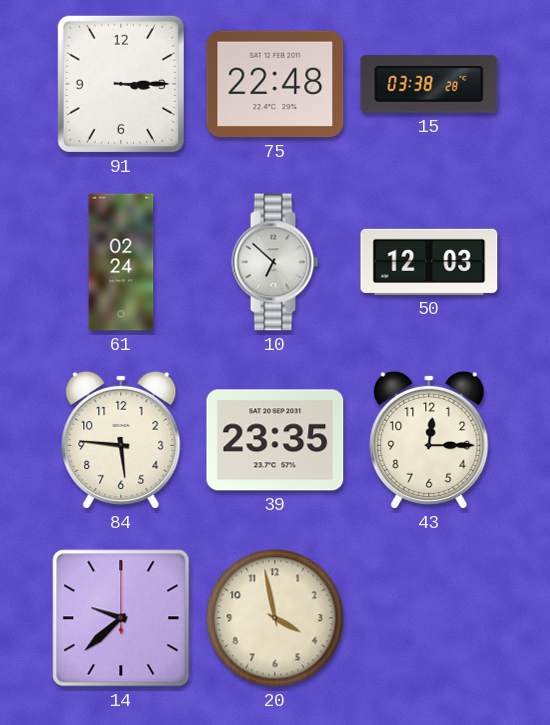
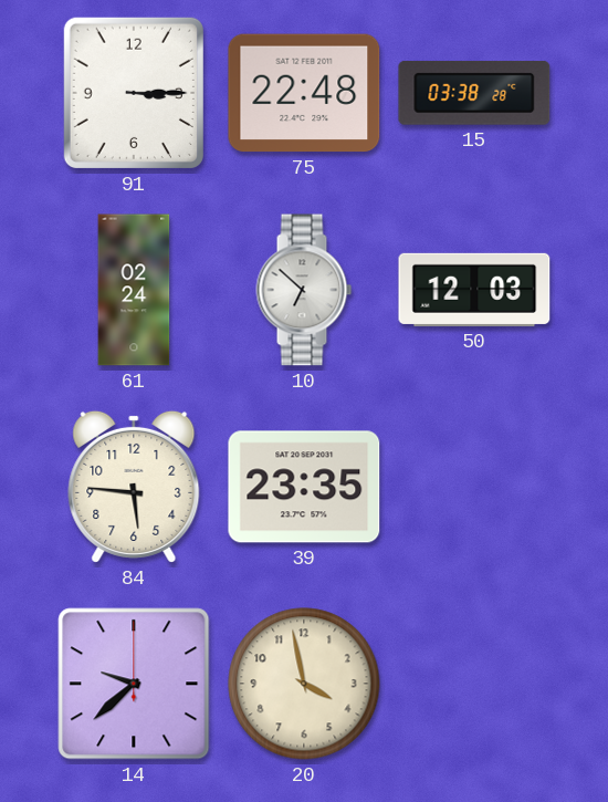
43: 12:15 -> none
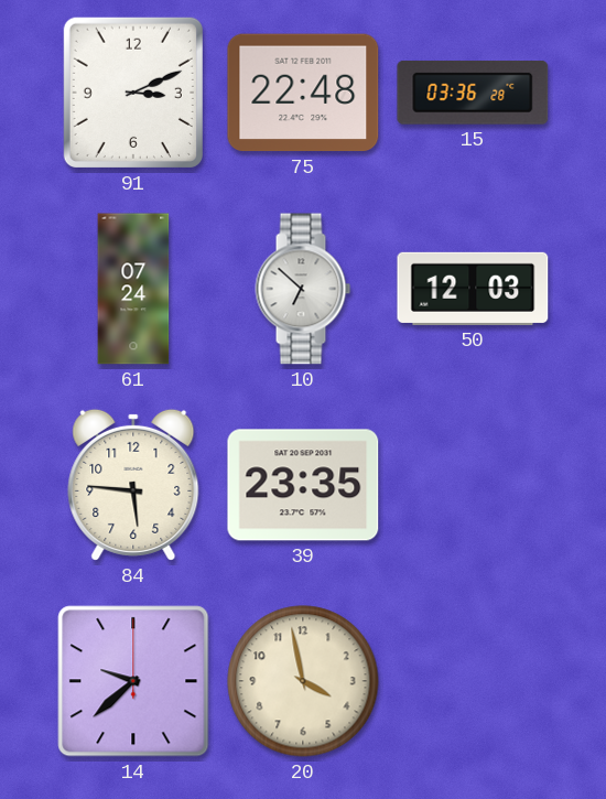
91: 3:15 -> 3:11
15: 03:38 -> 03:36
61: 02:24 -> 07:24
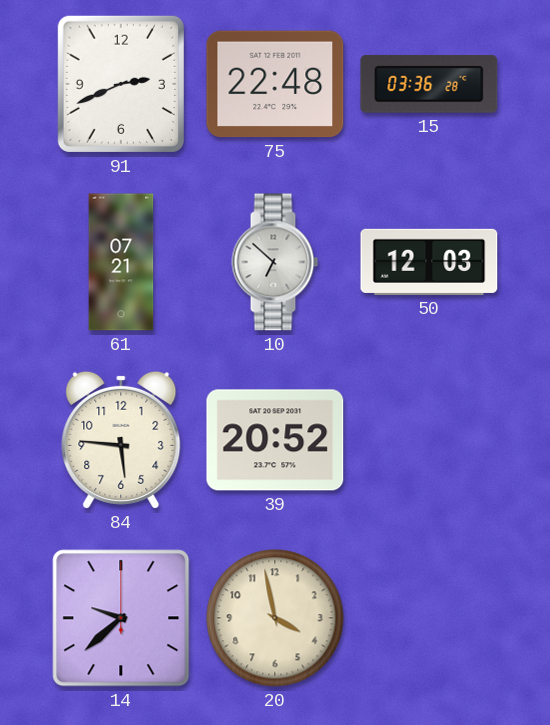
91: 3:11 -> 2:41
61: 07:24 -> 07:21
39: 23:35 -> 20:52
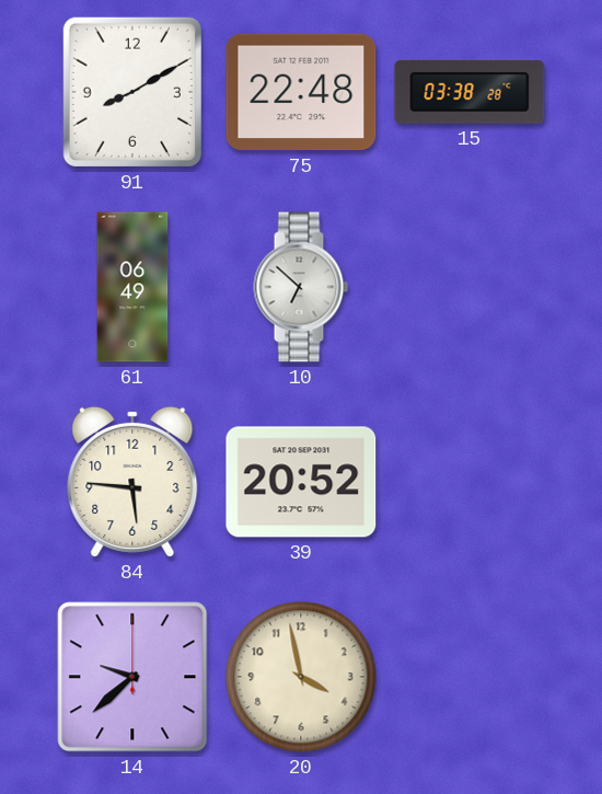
91: 2:41 -> 8:10
15: 03:36 -> 03:38
61: 07:21 -> 06:49
50: 12:03 -> none
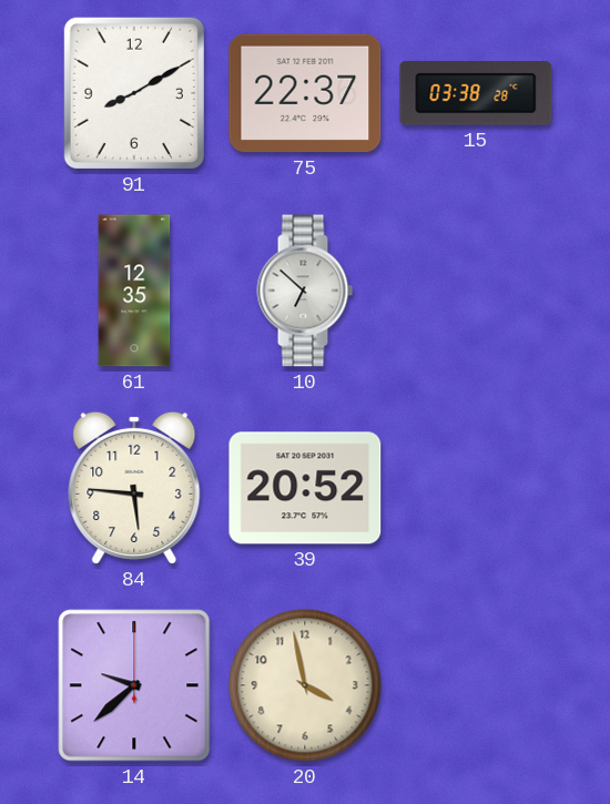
75: 22:48 -> 22:37
61: 06:49 -> 12:35
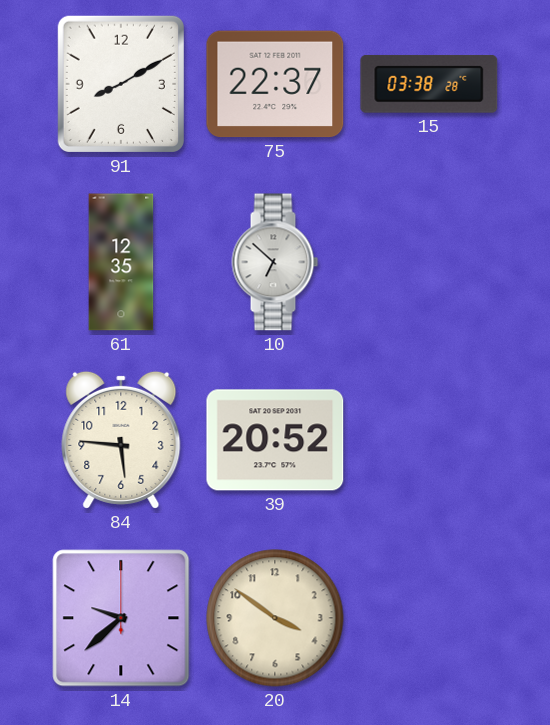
20: 3:58 -> 3:51
